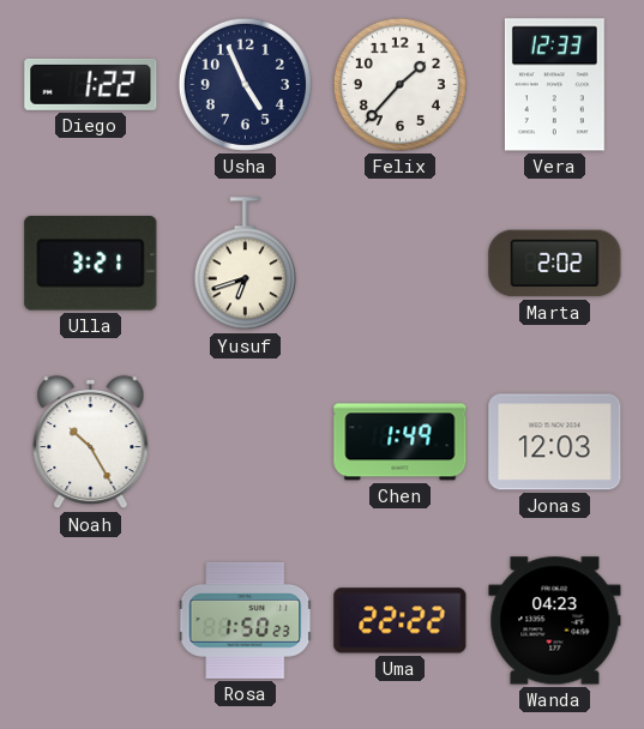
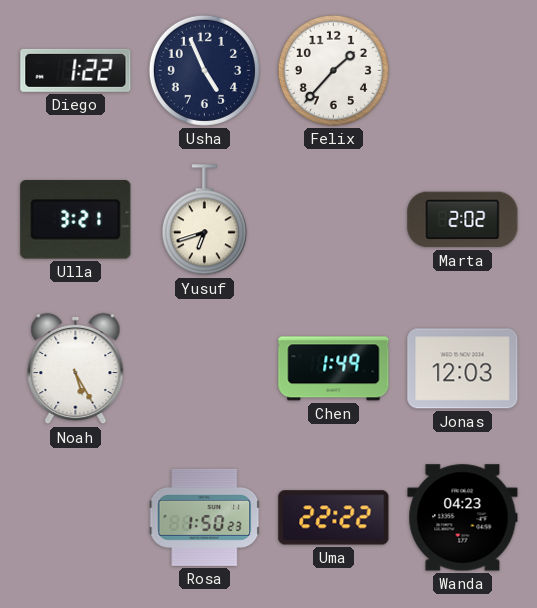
Vera: 12:33 -> none
Noah: 10:25 -> 5:25
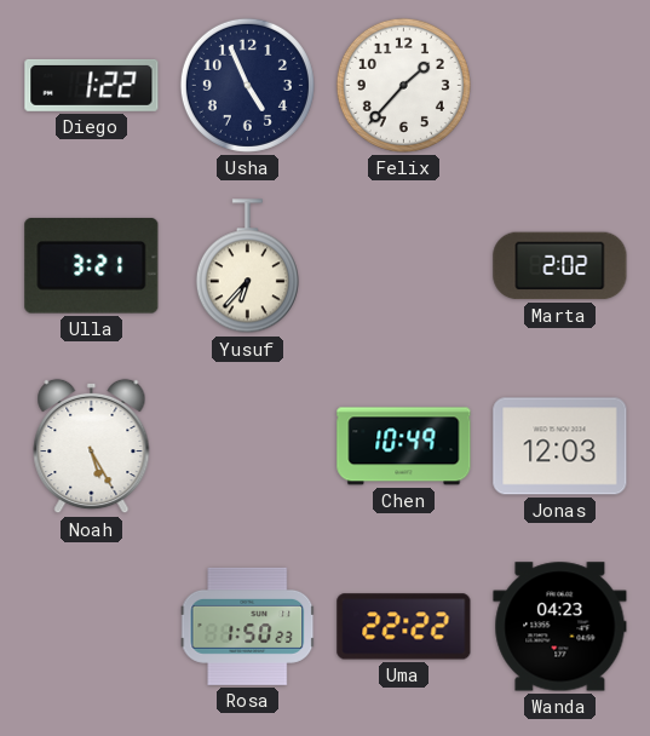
Yusuf: 6:42 -> 6:37
Chen: 1:49 -> 10:49
